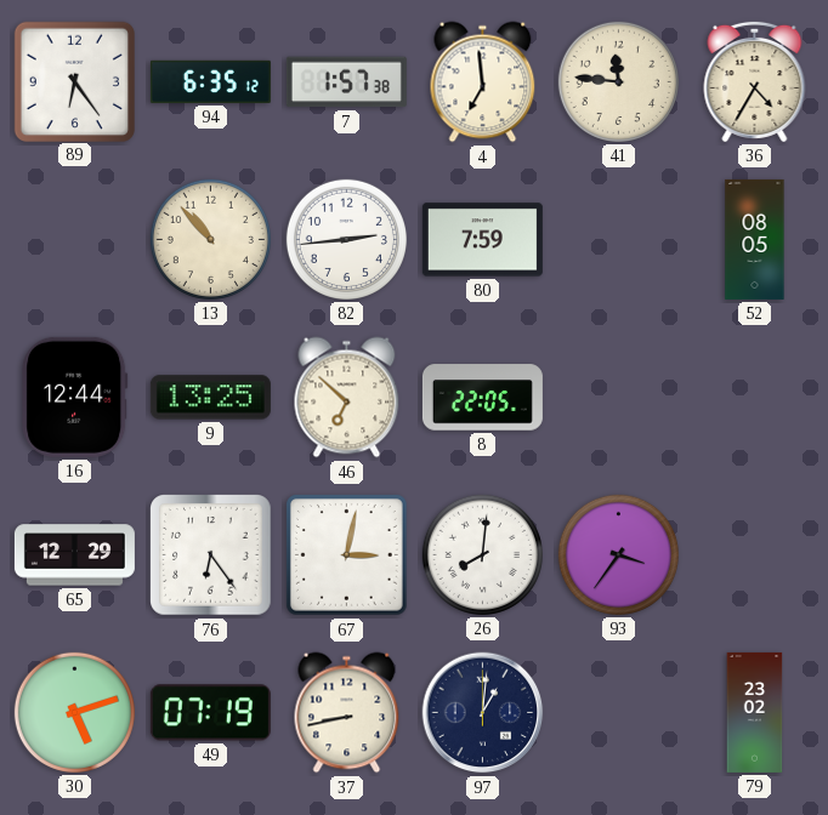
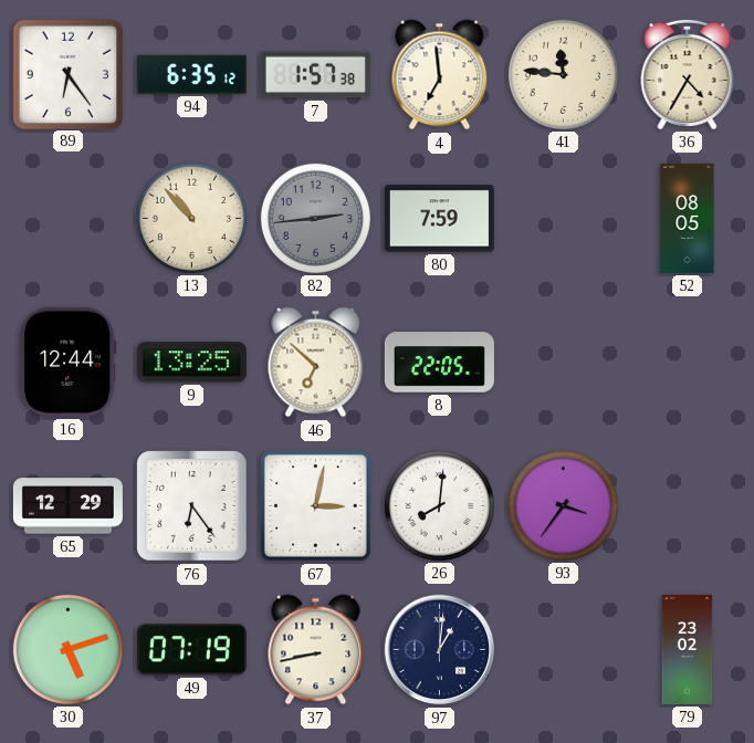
82 dial: white -> grey
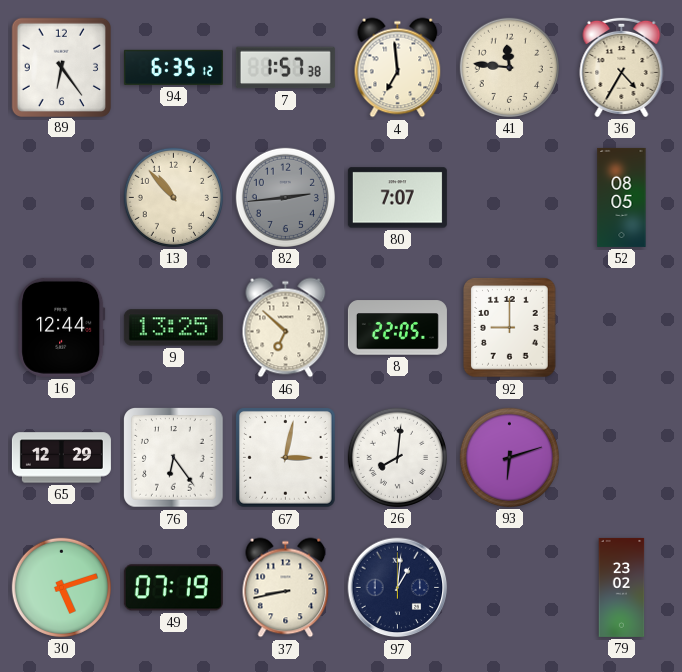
80: 7:59 -> 7:07
92: none -> 9:00
93: 3:36 -> 6:12
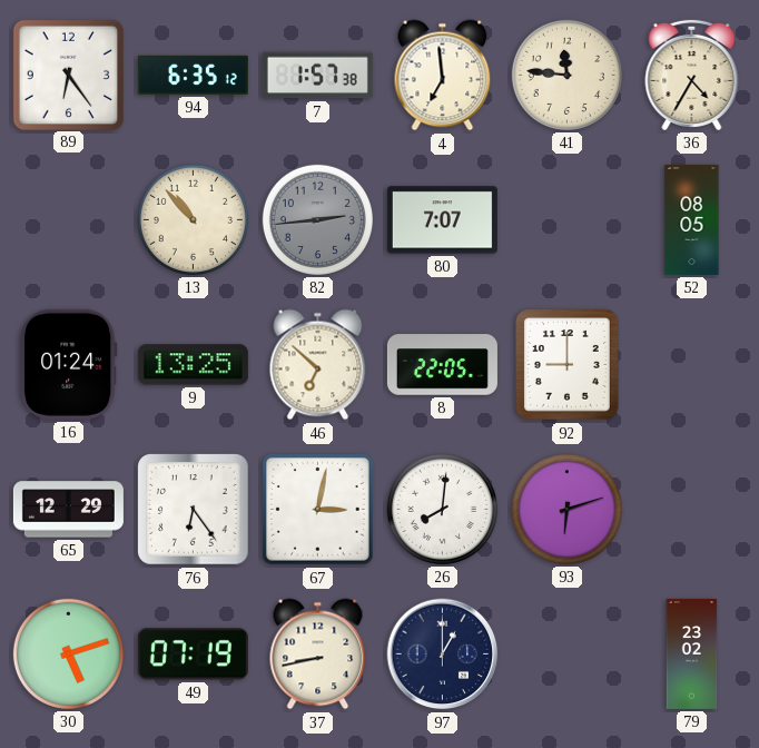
16: 12:44 -> 01:24
97: 1:01 -> 1:00
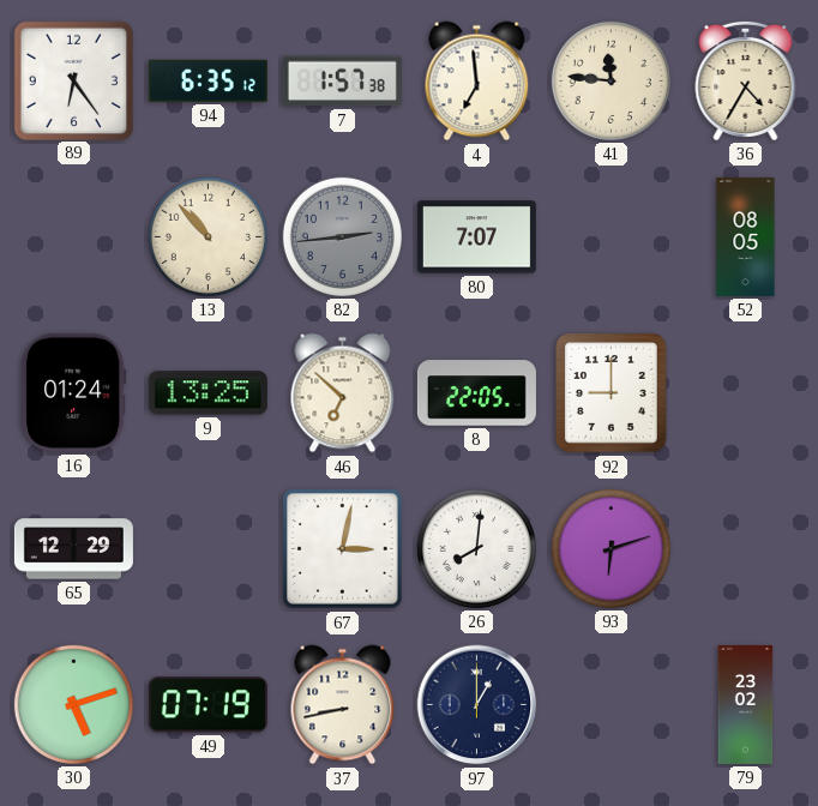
76: 6:24 -> none
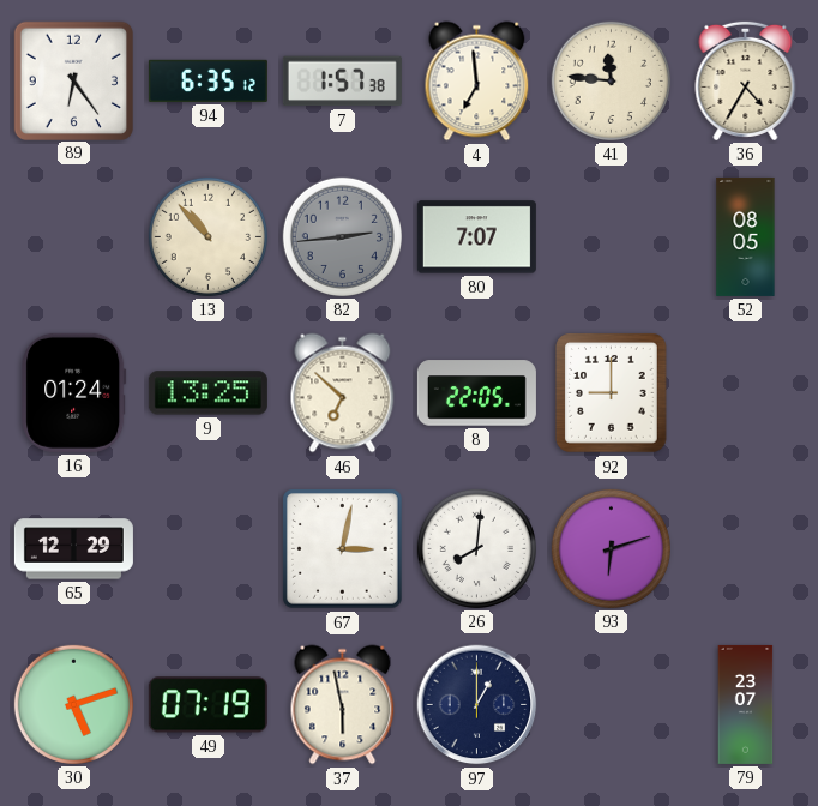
37: 8:43 -> 5:58
79: 23:02 -> 23:07
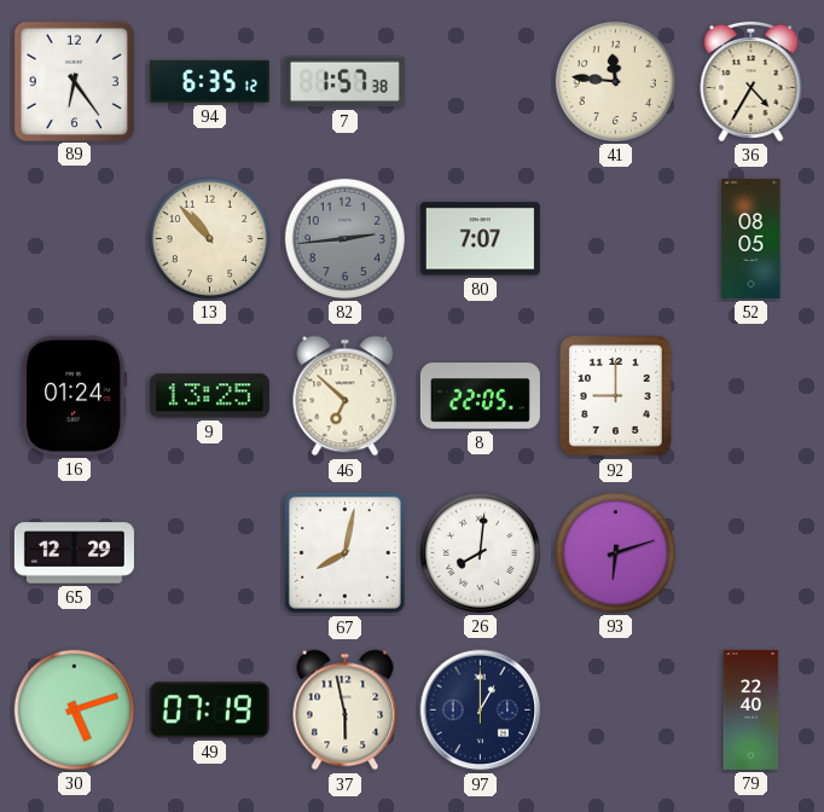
4: 6:59 -> none
67: 3:02 -> 8:02
79: 23:07 -> 22:40
